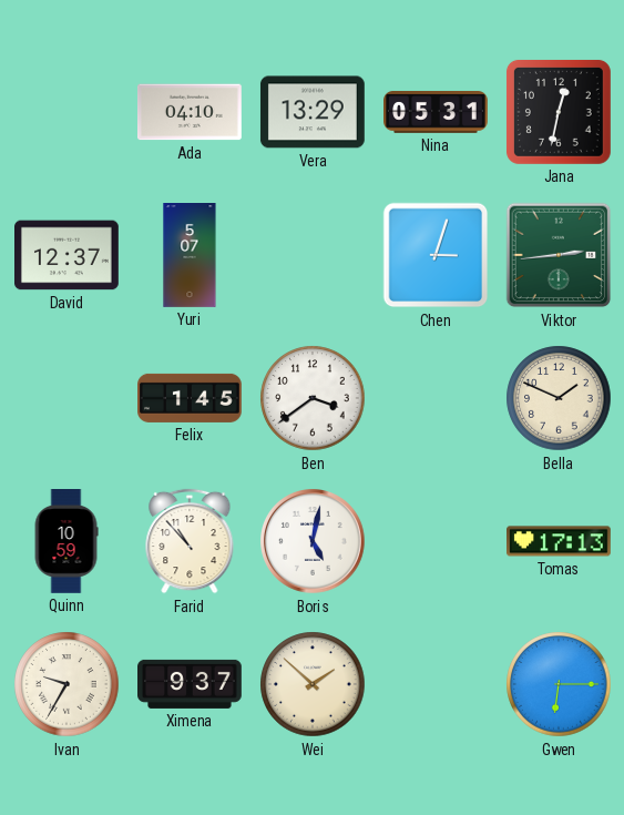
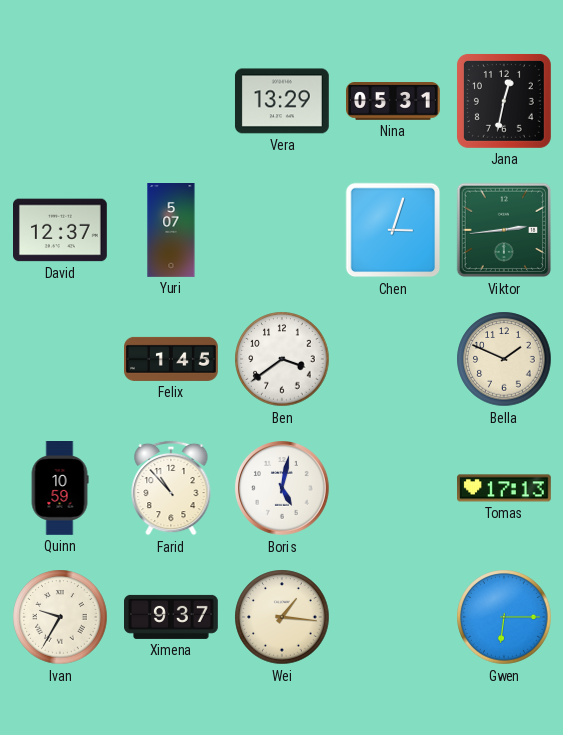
Ada: 04:10 -> none
Wei: 1:52 -> 1:16
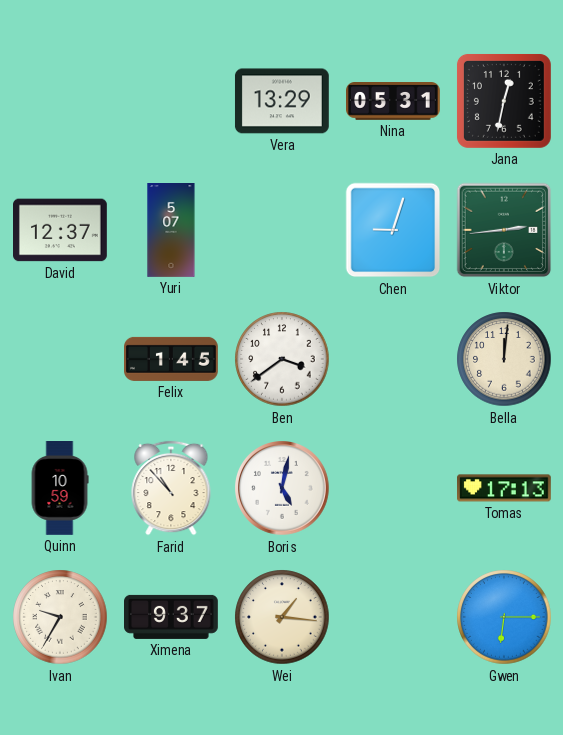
Chen: 3:03 -> 9:03
Bella: 1:49 -> 12:01
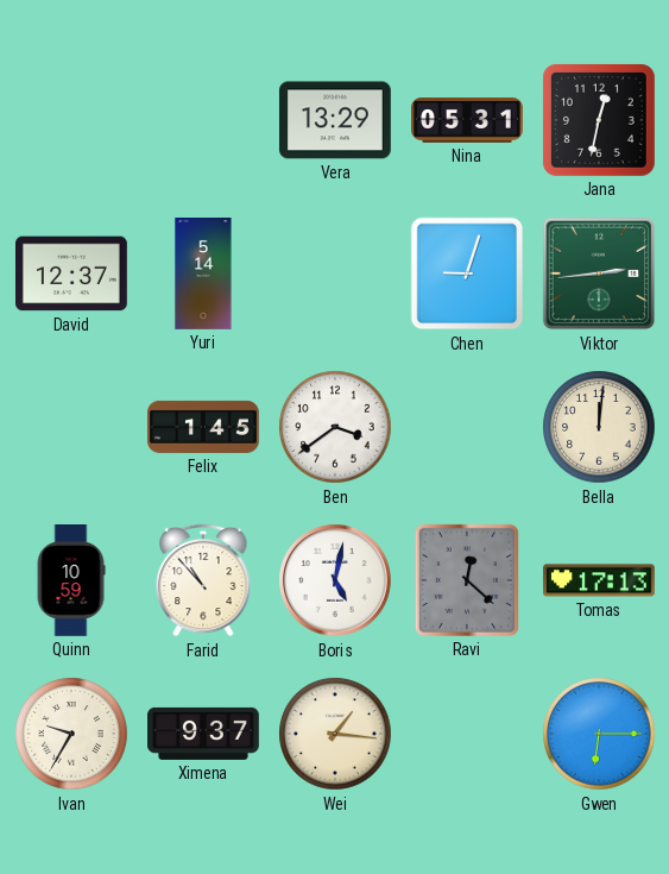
Yuri: 5:07 -> 5:14
Ravi: none -> 12:22
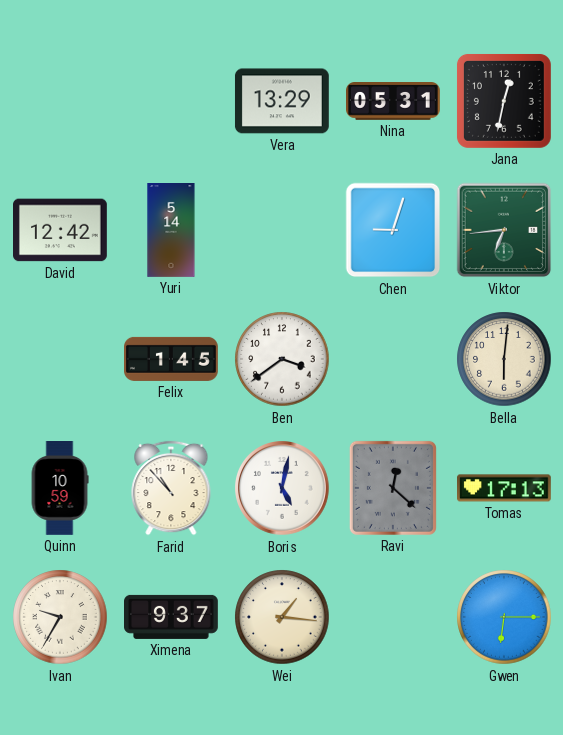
David: 12:37 -> 12:42
Viktor: 2:44 -> 6:44
Bella: 12:01 -> 6:01
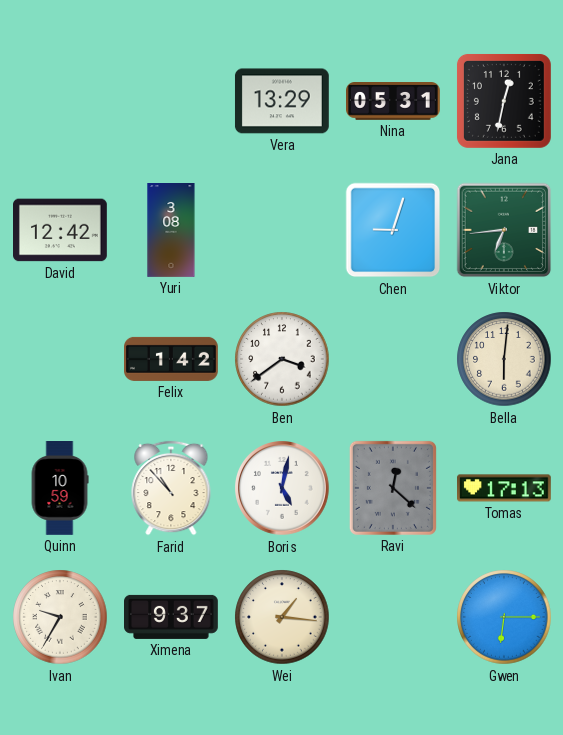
Yuri: 5:14 -> 3:08
Felix: 1:45 -> 1:42
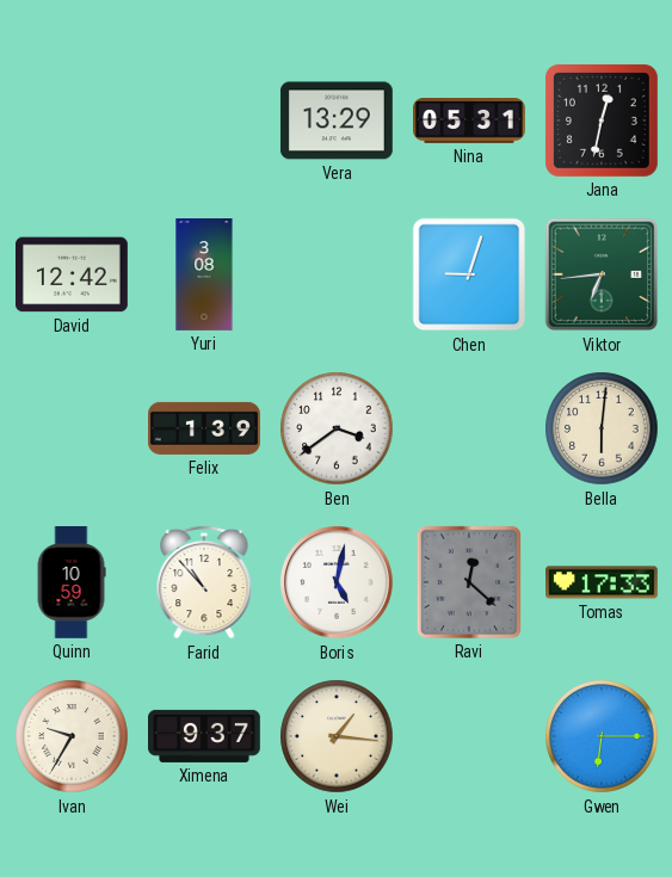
Felix: 1:42 -> 1:39
Tomas: 17:13 -> 17:33
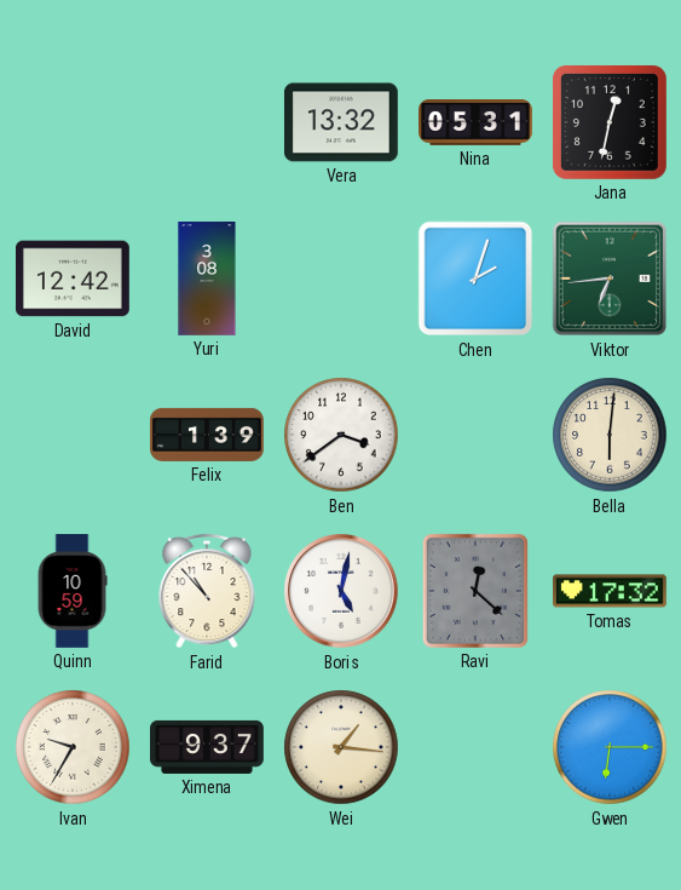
Vera: 13:29 -> 13:32
Chen: 9:03 -> 2:03
Tomas: 17:33 -> 17:32
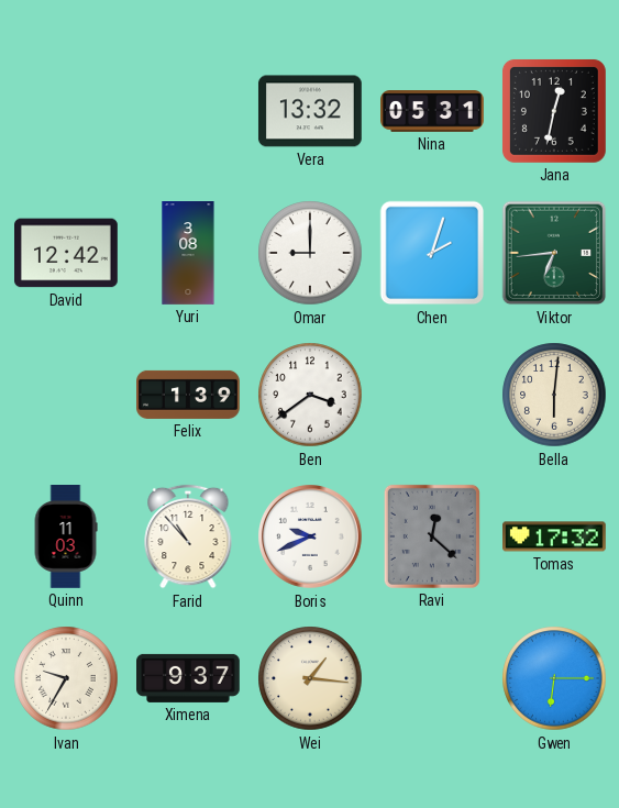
Omar: none -> 9:00
Quinn: 10:59 -> 11:03
Boris: 5:02 -> 9:41
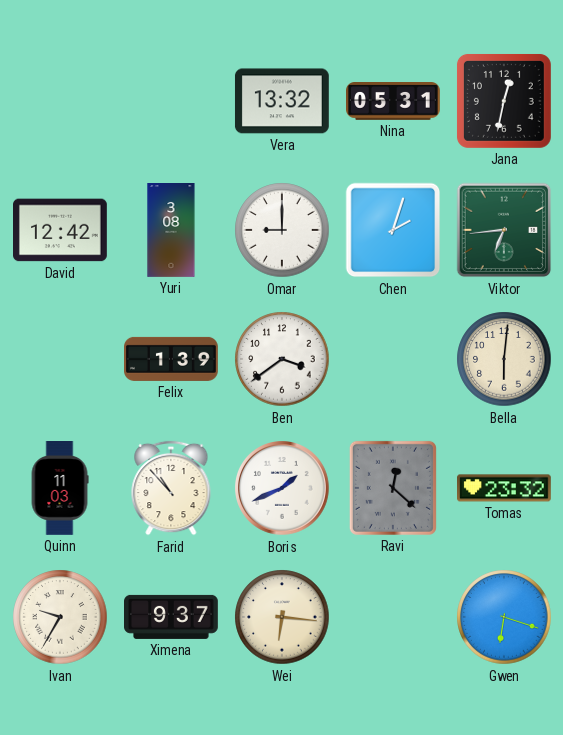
Boris: 9:41 -> 1:41
Tomas: 17:32 -> 23:32
Wei: 1:16 -> 6:16
Gwen: 6:15 -> 6:18
